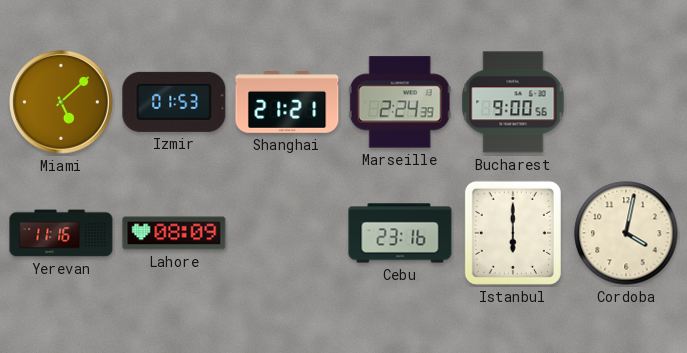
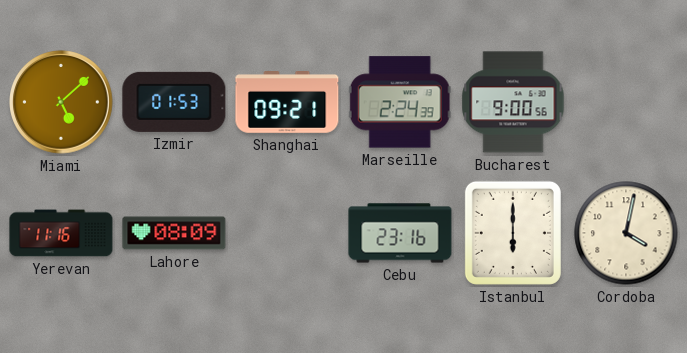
Shanghai: 21:21 -> 09:21
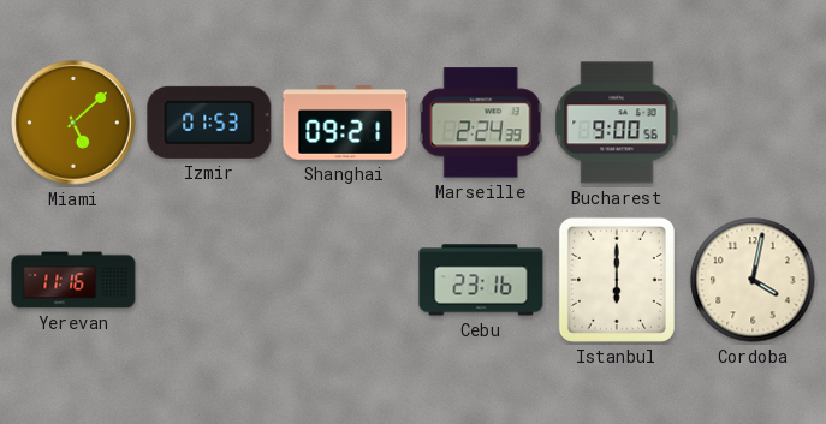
Lahore: 08:09 -> none
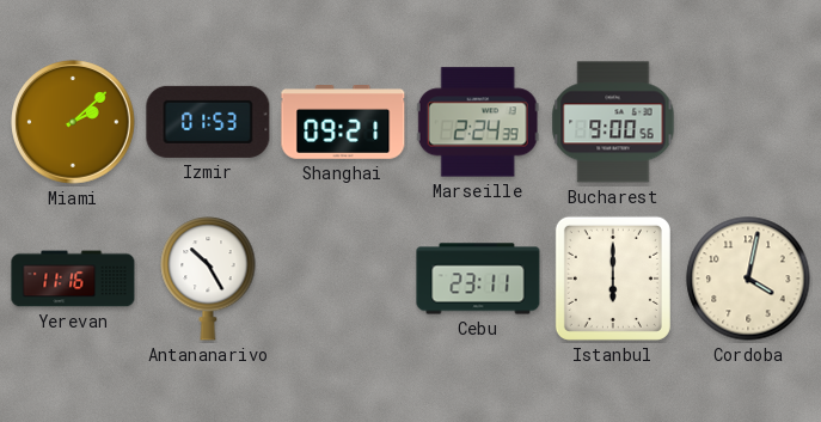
Miami: 5:08 -> 2:08
Antananarivo: none -> 10:25
Cebu: 23:16 -> 23:11
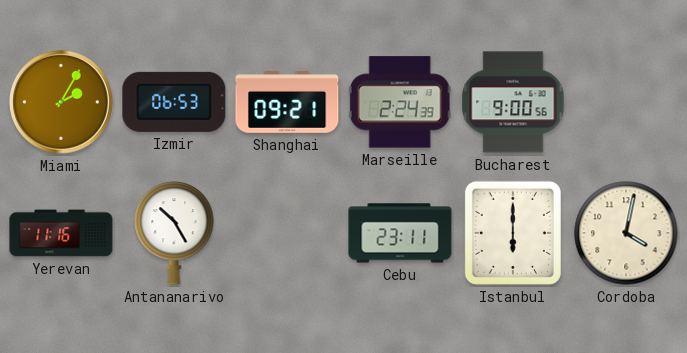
Miami: 2:08 -> 2:05
Izmir: 01:53 -> 06:53
